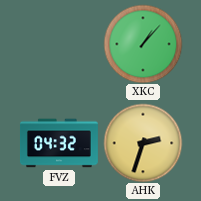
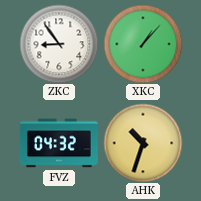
ZKC: none -> 8:54
AHK: 2:33 -> 10:33
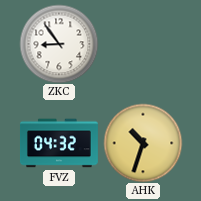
XKC: 1:07 -> none
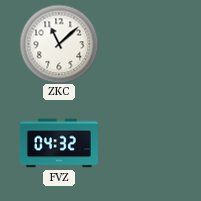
ZKC: 8:54 -> 11:08
AHK: 10:33 -> none
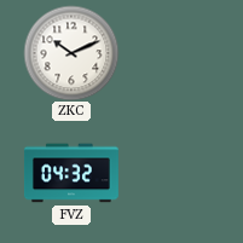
ZKC: 11:08 -> 10:11
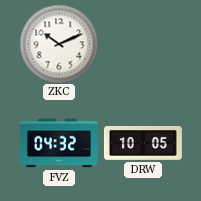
DRW: none -> 10:05
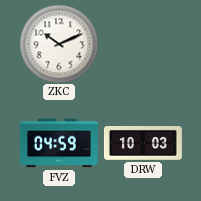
FVZ: 04:32 -> 04:59
DRW: 10:05 -> 10:03
